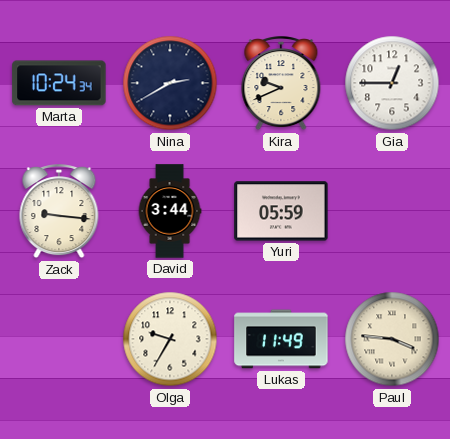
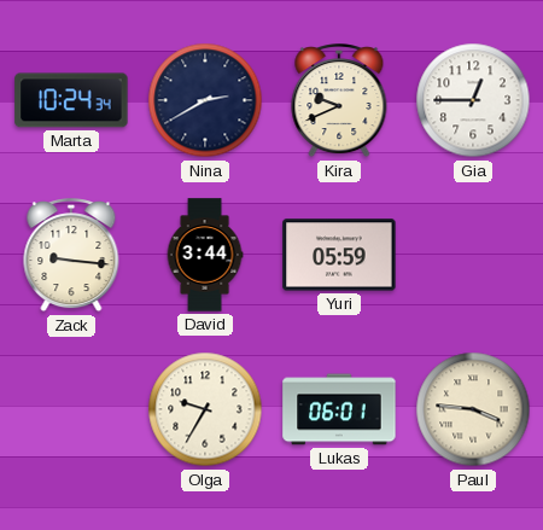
Lukas: 11:49 -> 06:01
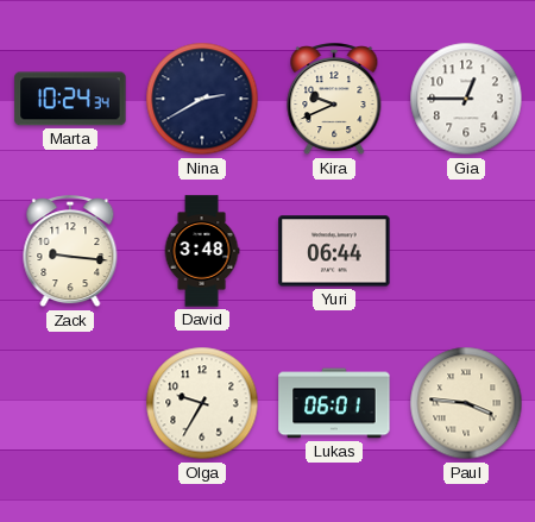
David: 3:44 -> 3:48
Yuri: 05:59 -> 06:44
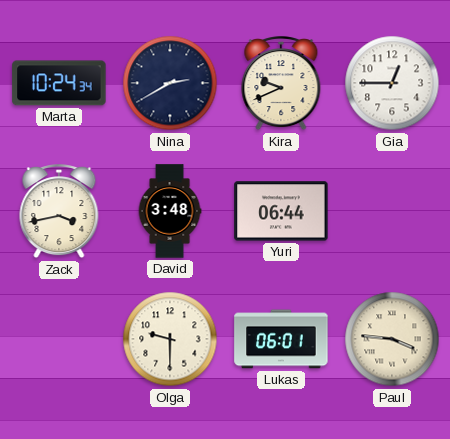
Zack: 9:16 -> 3:43
Olga: 9:35 -> 9:30
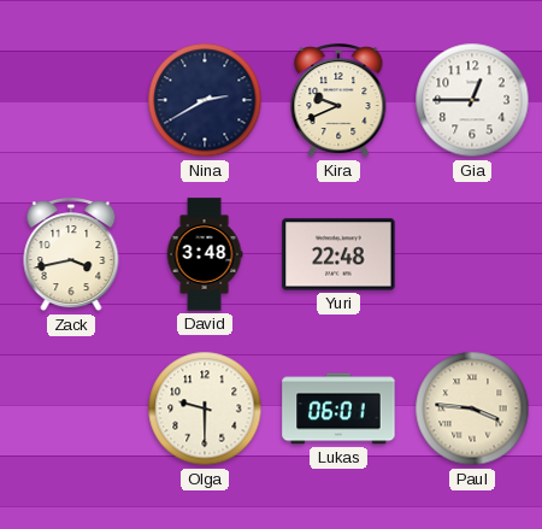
Marta: 10:24 -> none
Yuri: 06:44 -> 22:48
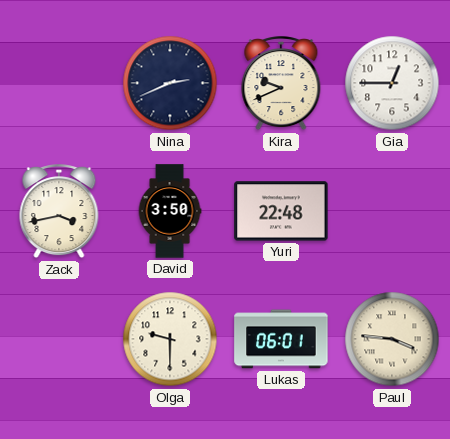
Nina: 2:40 -> 2:41
David: 3:48 -> 3:50
